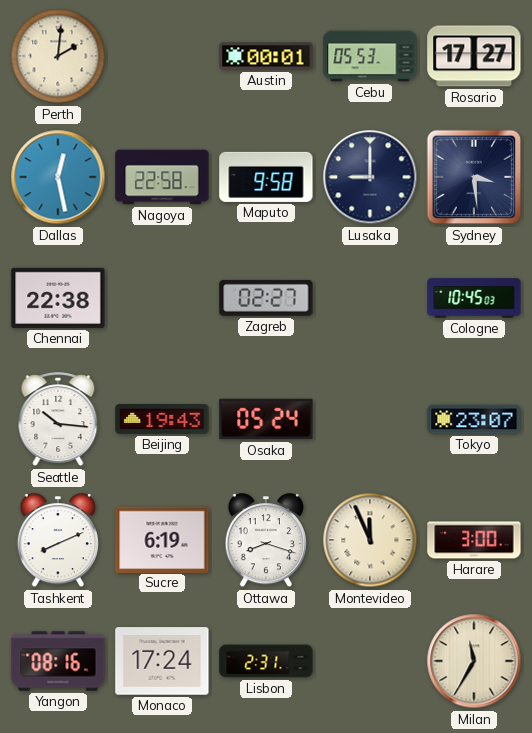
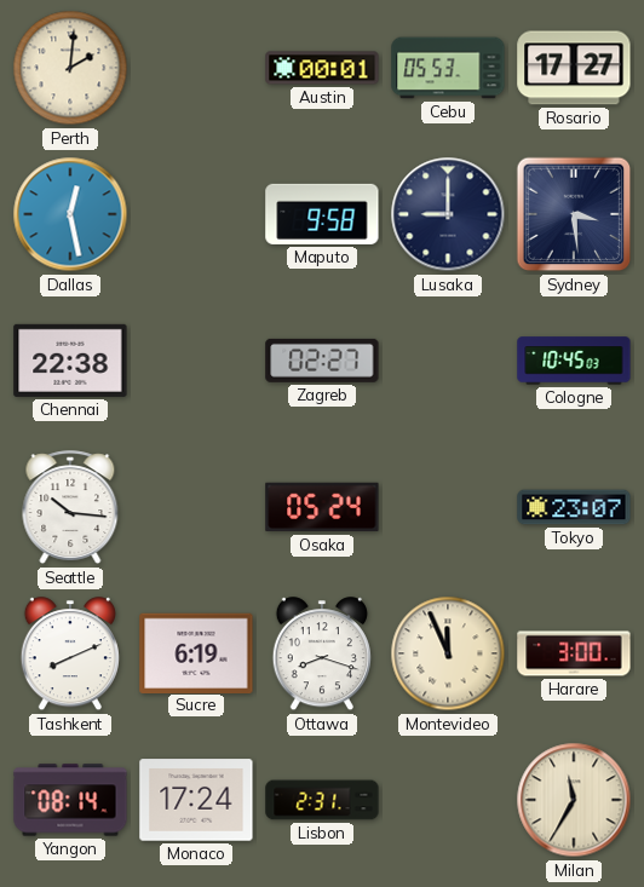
Nagoya: 22:58 -> none
Beijing: 19:43 -> none
Yangon: 08:16 -> 08:14
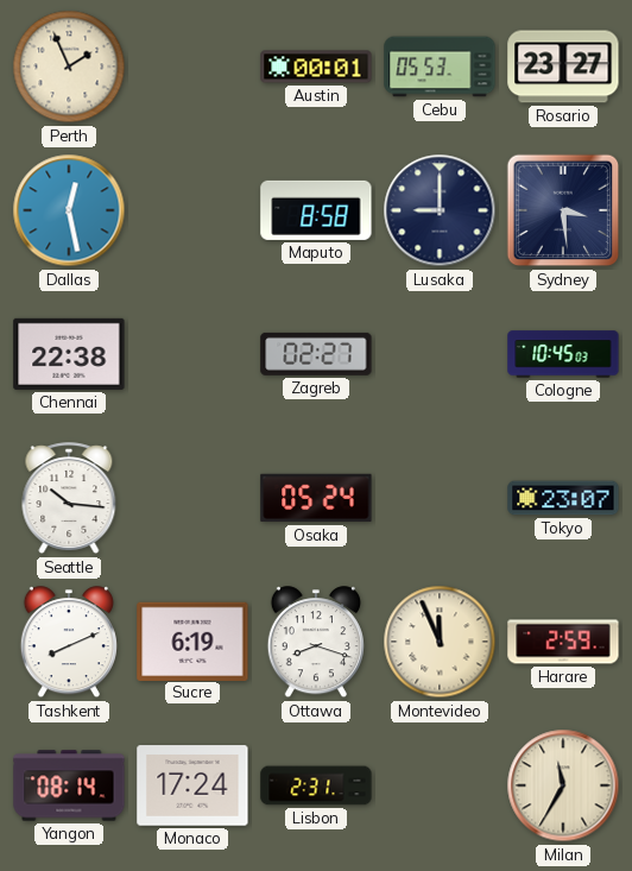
Perth: 2:01 -> 1:56
Rosario: 17:27 -> 23:27
Maputo: 9:58 -> 8:58
Harare: 3:00 -> 2:59
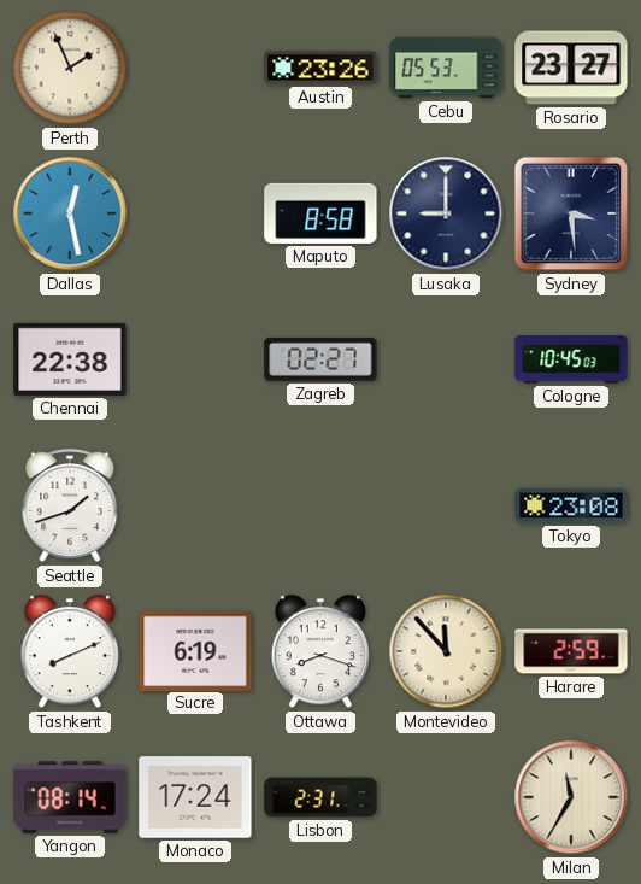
Austin: 00:01 -> 23:26
Seattle: 10:16 -> 1:42
Osaka: 05:24 -> none
Tokyo: 23:07 -> 23:08
Montevideo: 11:56 -> 11:53
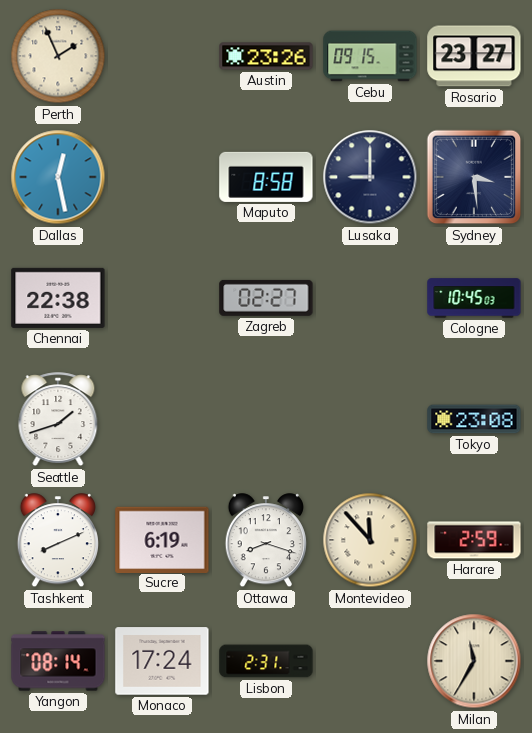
Cebu: 05:53 -> 09:15
